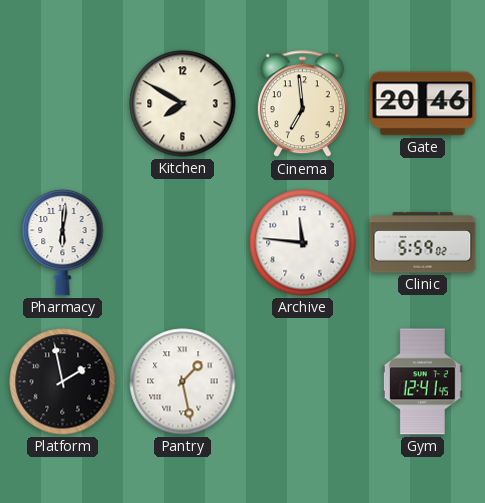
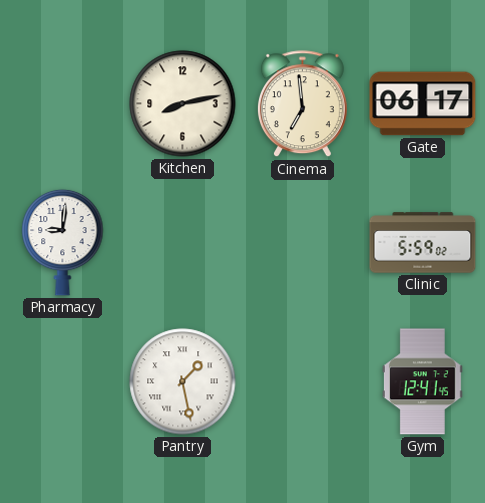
Kitchen: 7:50 -> 8:13
Gate: 20:46 -> 06:17
Pharmacy: 6:01 -> 9:01
Archive: 11:46 -> none
Platform: 1:58 -> none
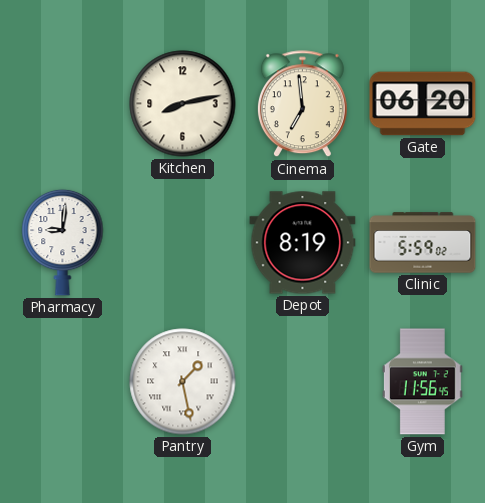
Gate: 06:17 -> 06:20
Depot: none -> 8:19
Gym: 12:41 -> 11:56
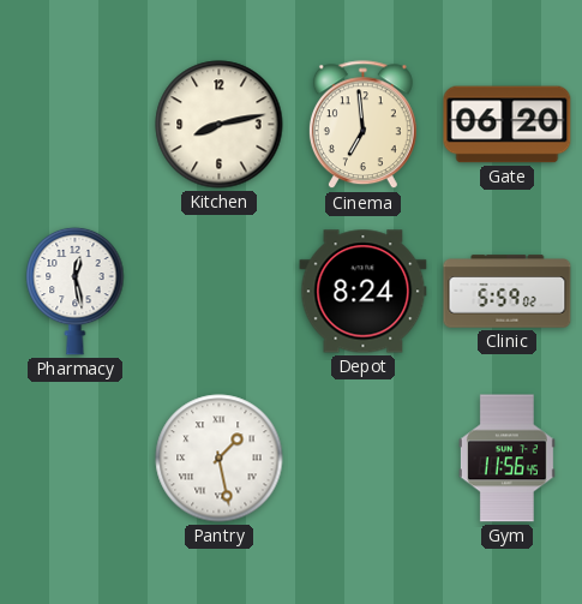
Pharmacy: 9:01 -> 12:28
Depot: 8:19 -> 8:24
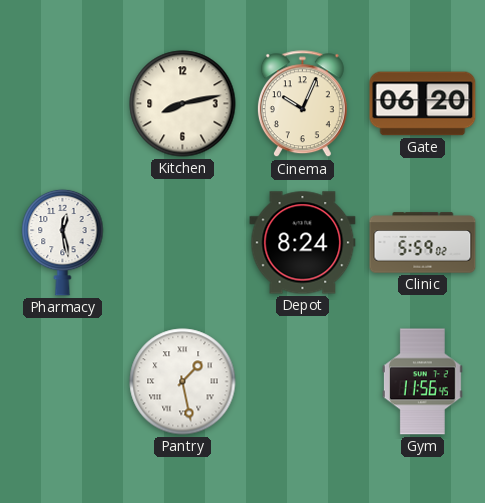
Cinema: 6:59 -> 10:04
